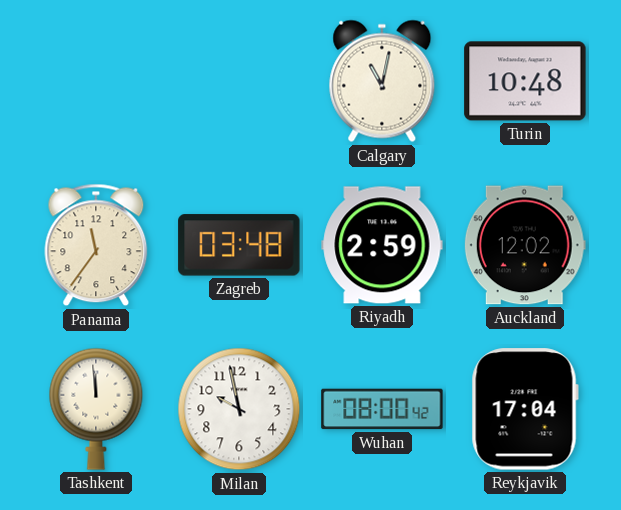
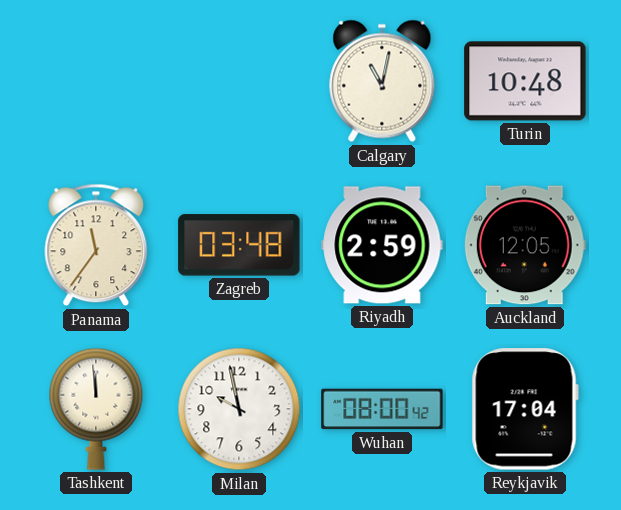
Auckland: 12:02 -> 12:05
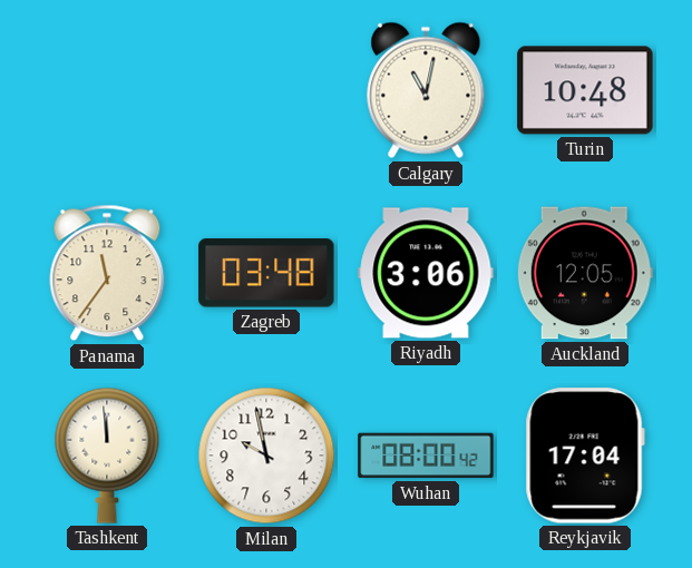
Riyadh: 2:59 -> 3:06
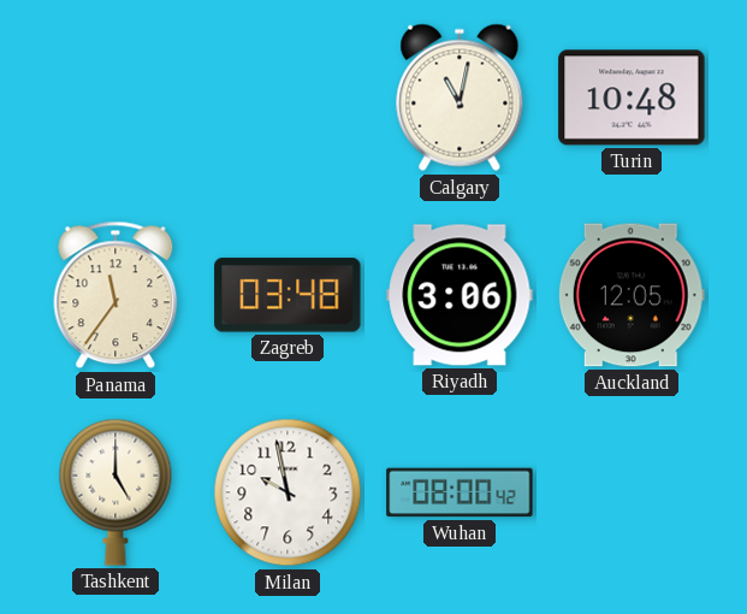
Tashkent: 11:59 -> 5:00
Reykjavik: 17:04 -> none
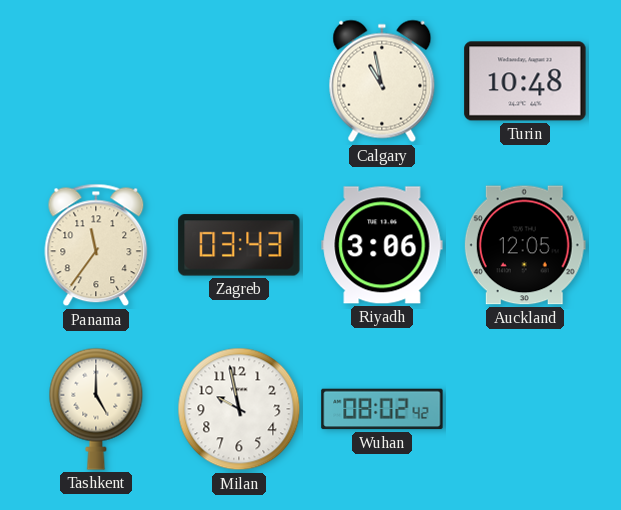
Calgary: 11:02 -> 10:58
Zagreb: 03:48 -> 03:43
Wuhan: 08:00 -> 08:02
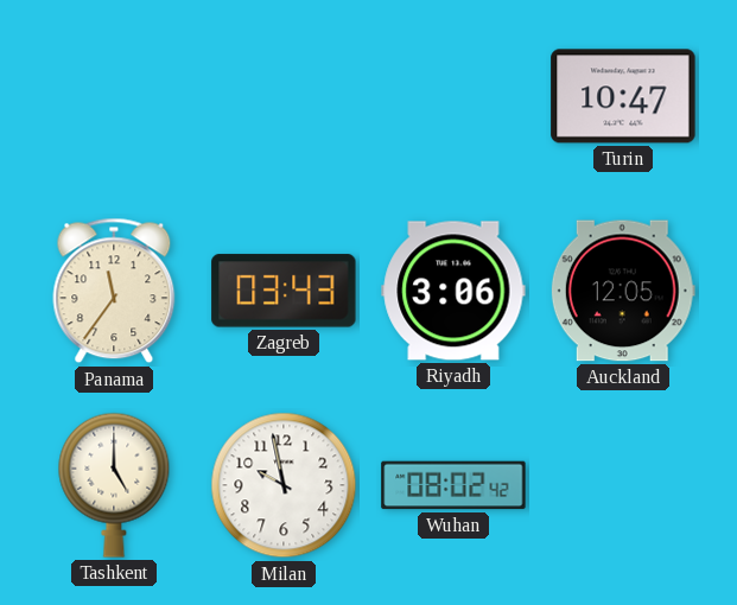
Calgary: 10:58 -> none
Turin: 10:48 -> 10:47
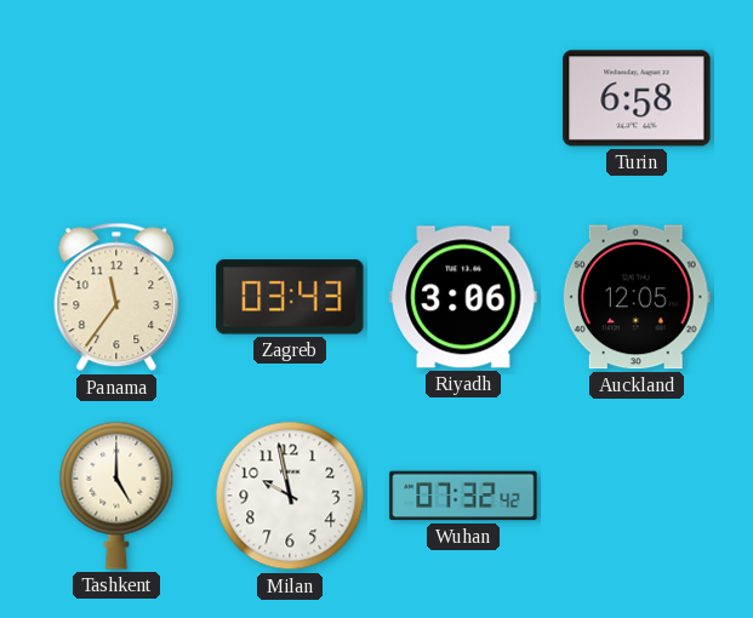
Turin: 10:47 -> 6:58
Wuhan: 08:02 -> 07:32
